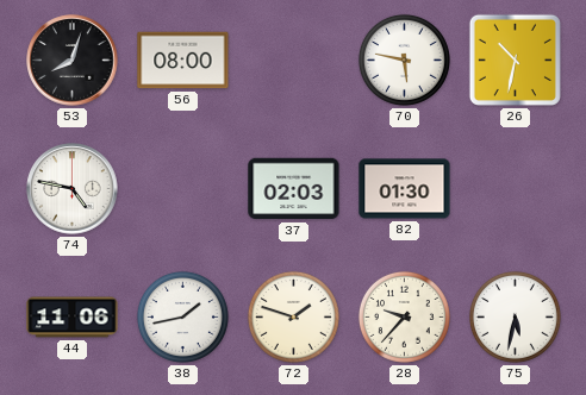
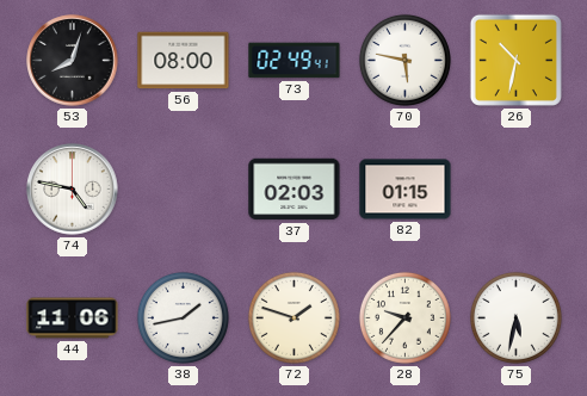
73: none -> 02:49
82: 01:30 -> 01:15
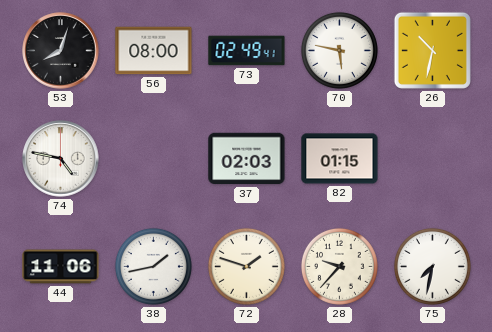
75: 5:32 -> 7:32
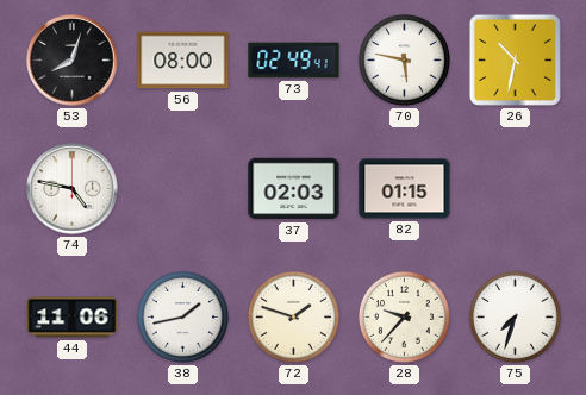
75: 7:32 -> 7:33
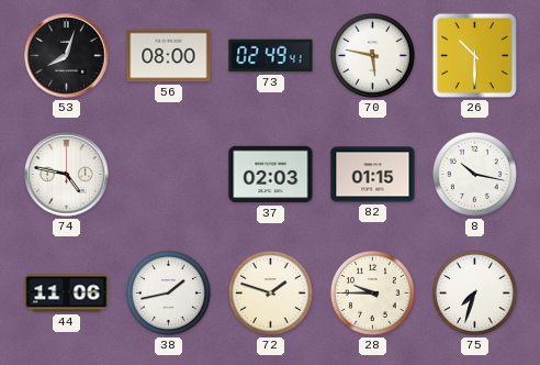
26: 10:32 -> 10:30
8: none -> 10:17
28: 9:37 -> 9:45
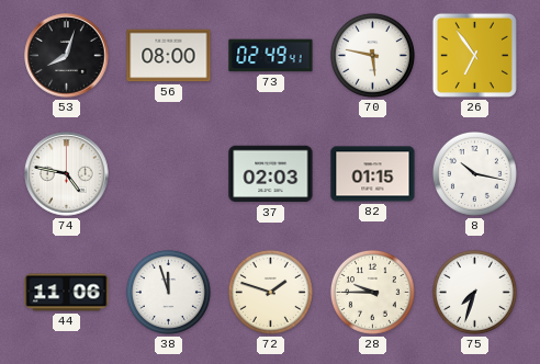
26: 10:30 -> 6:54
38: 1:43 -> 11:57
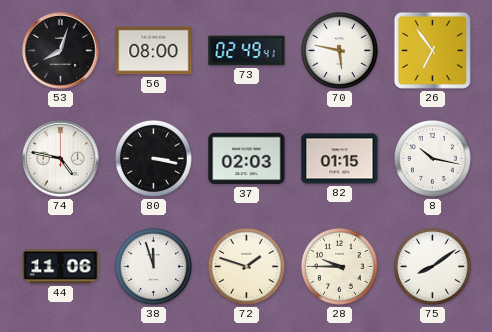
80: none -> 3:17
75: 7:33 -> 8:09
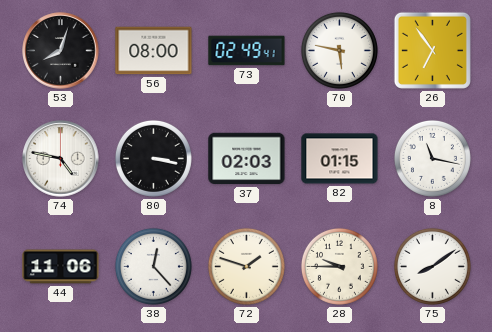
8: 10:17 -> 11:17
38: 11:57 -> 12:23
